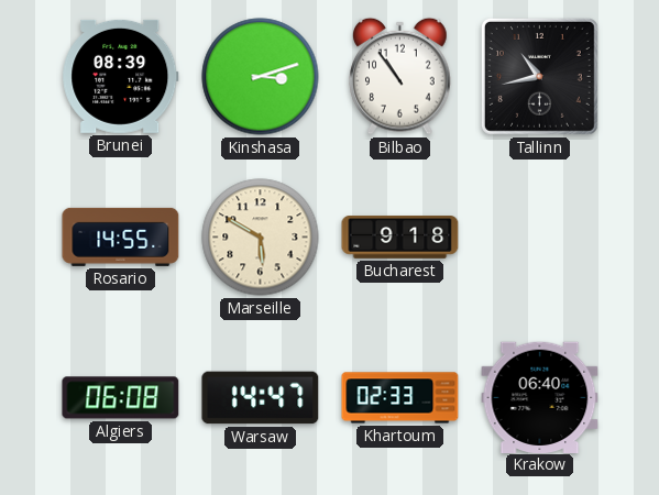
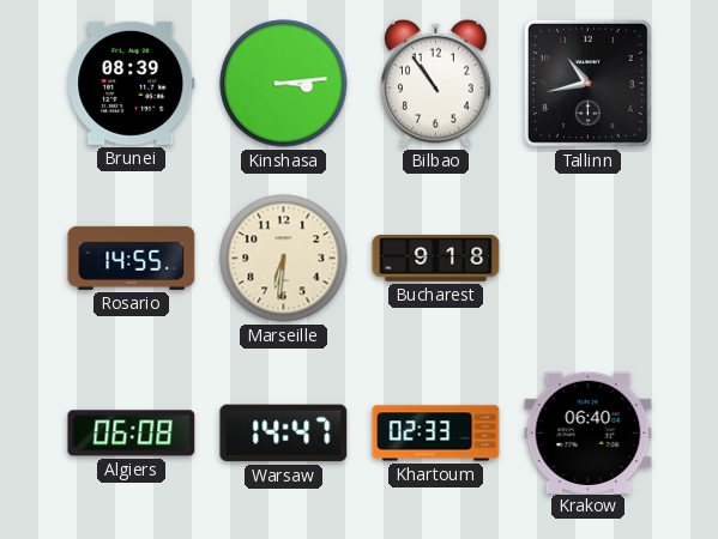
Kinshasa: 3:12 -> 3:14
Marseille: 5:50 -> 6:31
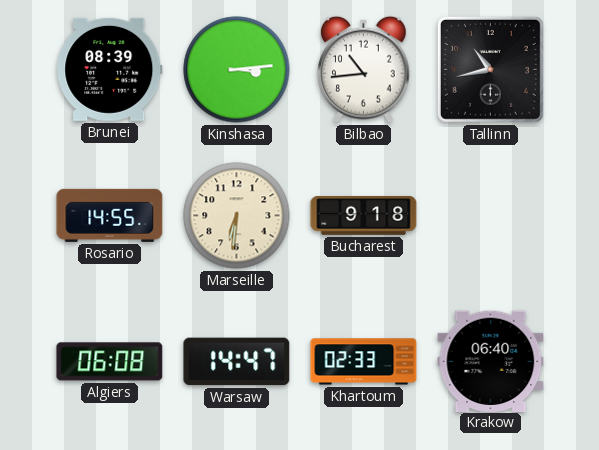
Bilbao: 10:54 -> 10:44
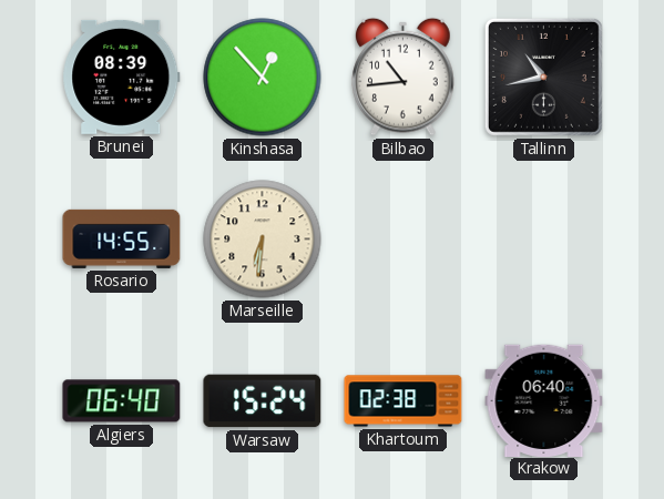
Kinshasa: 3:14 -> 12:53
Bucharest: 9:18 -> none
Algiers: 06:08 -> 06:40
Warsaw: 14:47 -> 15:24
Khartoum: 02:33 -> 02:38
